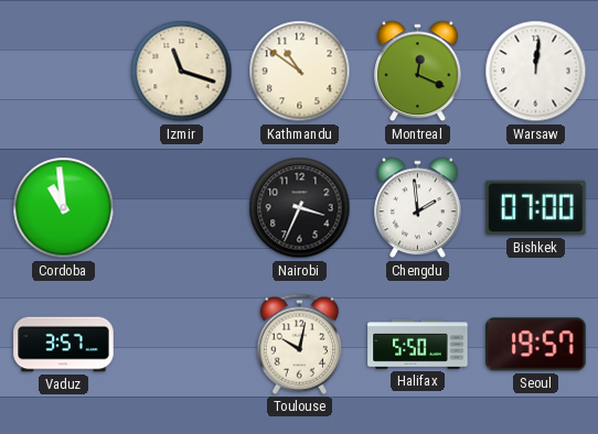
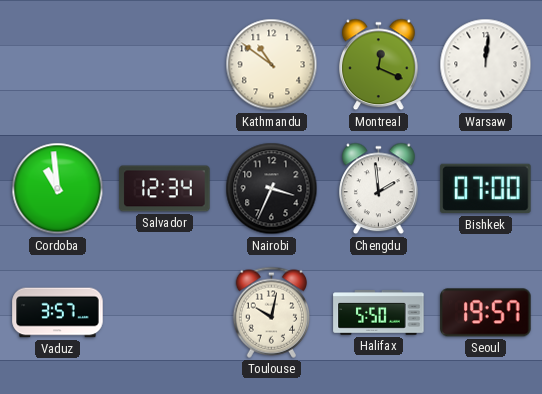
Izmir: 11:18 -> none
Salvador: none -> 12:34
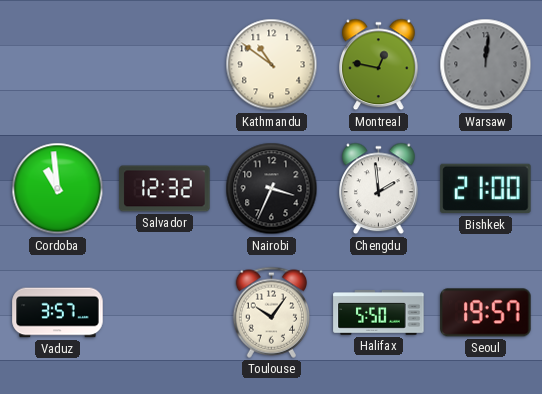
Montreal: 12:19 -> 12:47
Warsaw dial: white -> grey
Salvador: 12:34 -> 12:32
Bishkek: 07:00 -> 21:00
Toulouse: 10:02 -> 10:06
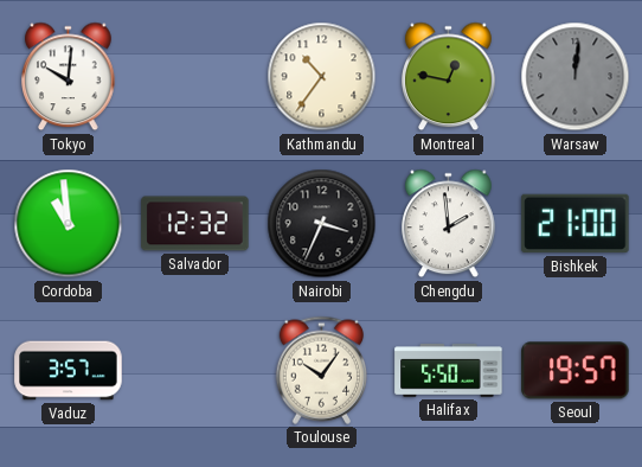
Tokyo: none -> 10:01
Kathmandu: 10:51 -> 10:36
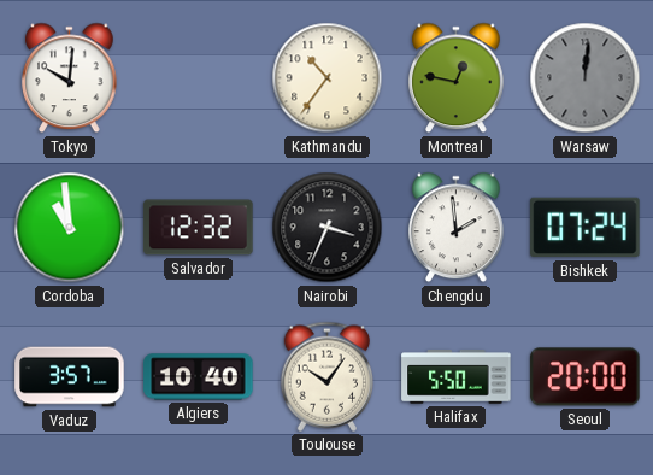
Bishkek: 21:00 -> 07:24
Algiers: none -> 10:40
Seoul: 19:57 -> 20:00
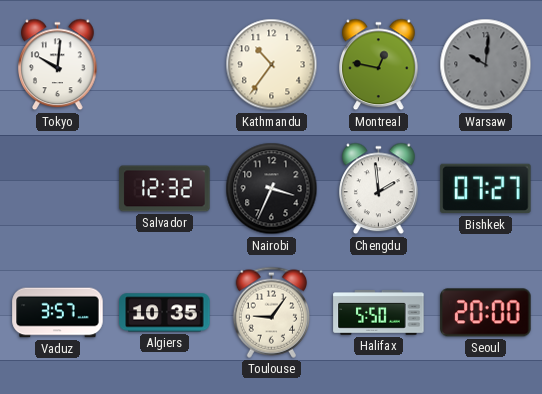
Warsaw: 12:01 -> 10:01
Cordoba: 10:59 -> none
Bishkek: 07:24 -> 07:27
Algiers: 10:40 -> 10:35
Toulouse: 10:06 -> 9:06
